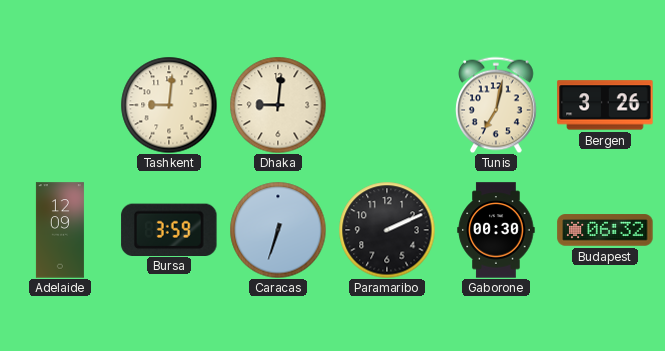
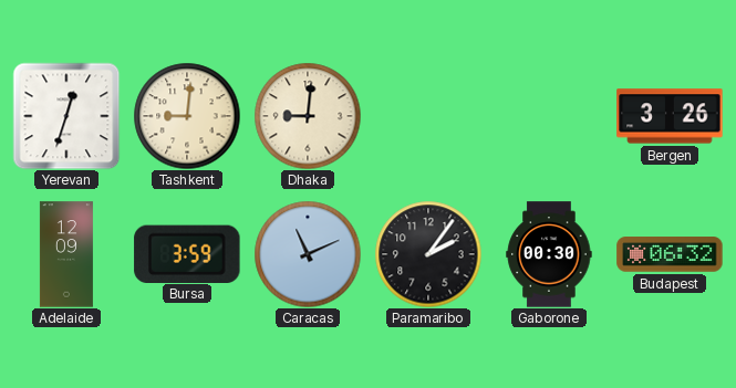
Yerevan: none -> 12:33
Tunis: 7:02 -> none
Caracas: 6:33 -> 11:11
Paramaribo: 2:11 -> 2:06
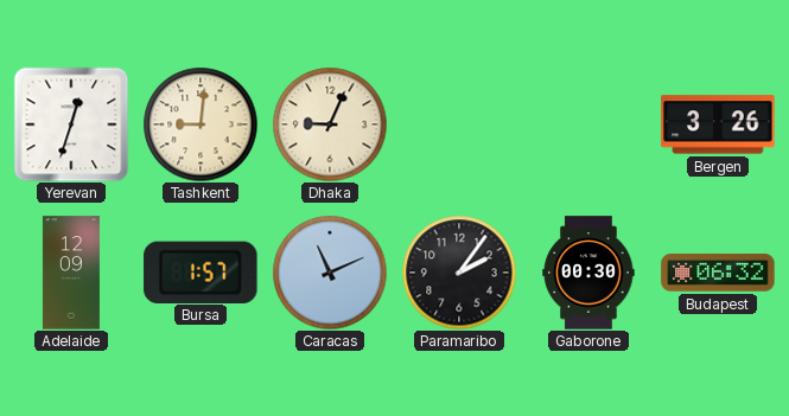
Dhaka: 9:01 -> 9:04
Bursa: 3:59 -> 1:57
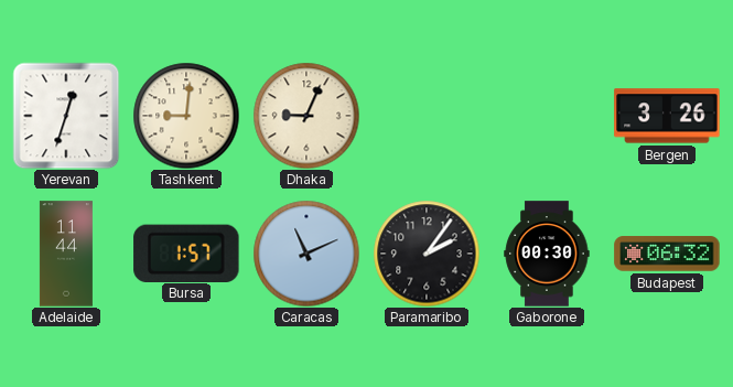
Adelaide: 12:09 -> 11:44
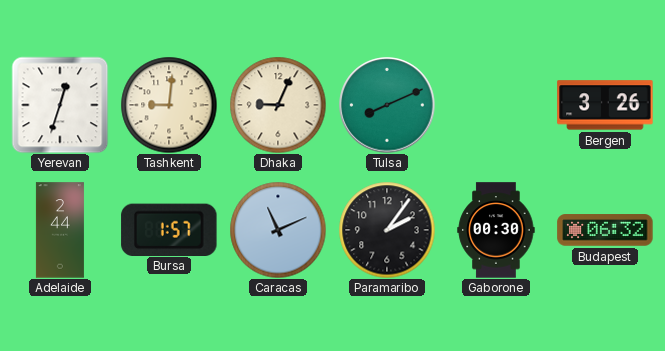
Tulsa: none -> 8:11
Adelaide: 11:44 -> 2:44
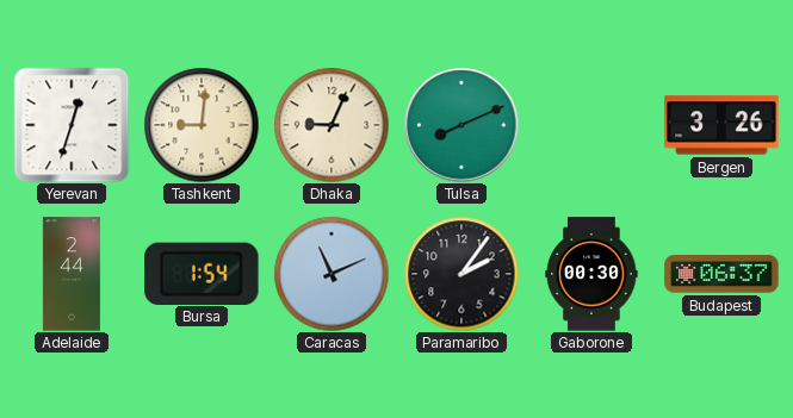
Bursa: 1:57 -> 1:54
Budapest: 06:32 -> 06:37
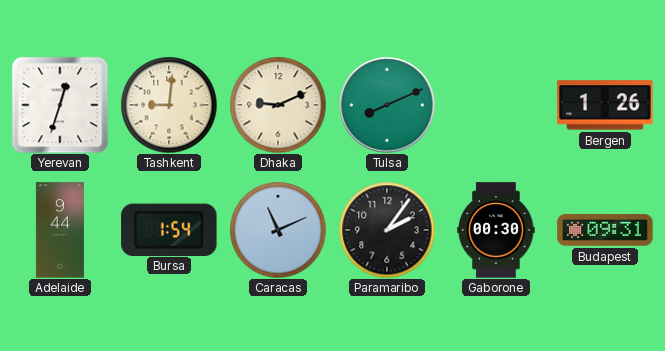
Dhaka: 9:04 -> 9:11
Bergen: 3:26 -> 1:26
Adelaide: 2:44 -> 9:44
Budapest: 06:37 -> 09:31
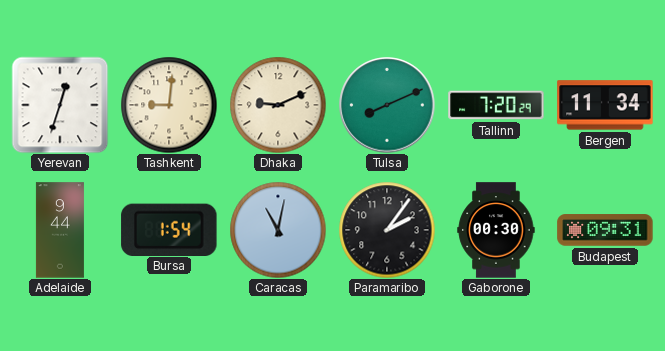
Tallinn: none -> 7:20
Bergen: 1:26 -> 11:34
Caracas: 11:11 -> 11:02
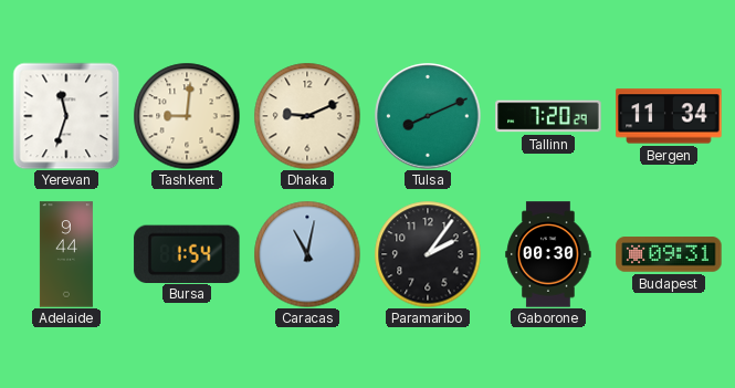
Yerevan: 12:33 -> 11:33
